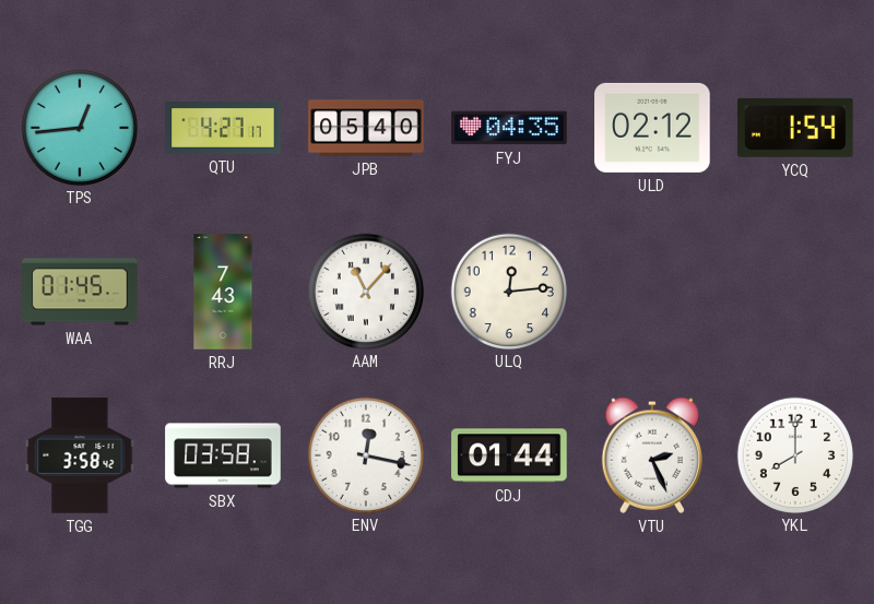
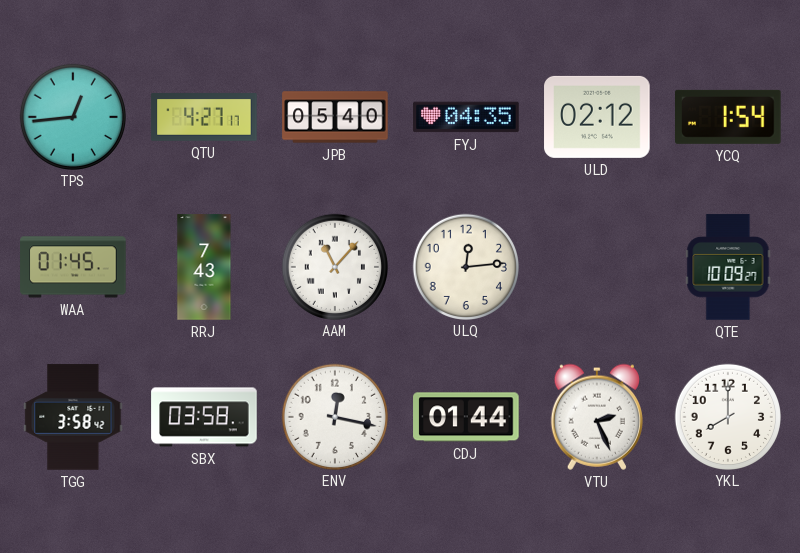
QTE: none -> 10:09
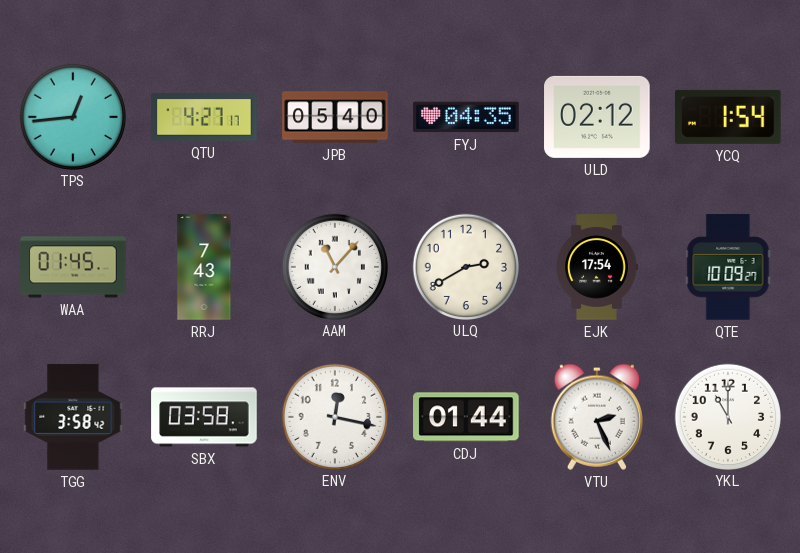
ULQ: 12:14 -> 2:40
EJK: none -> 17:54
YKL: 8:00 -> 11:00
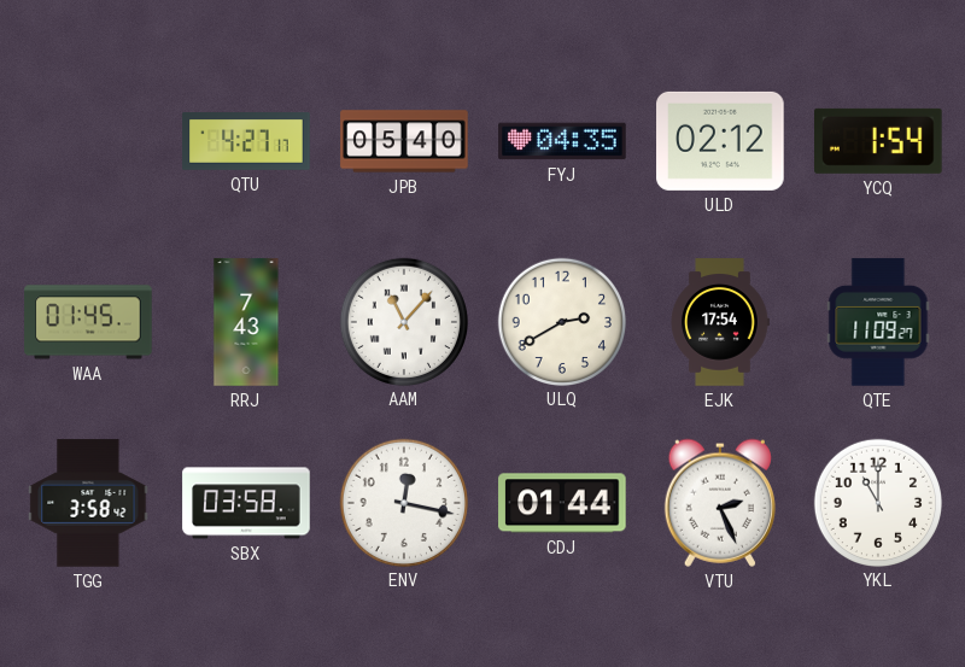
TPS: 12:44 -> none
QTE: 10:09 -> 11:09
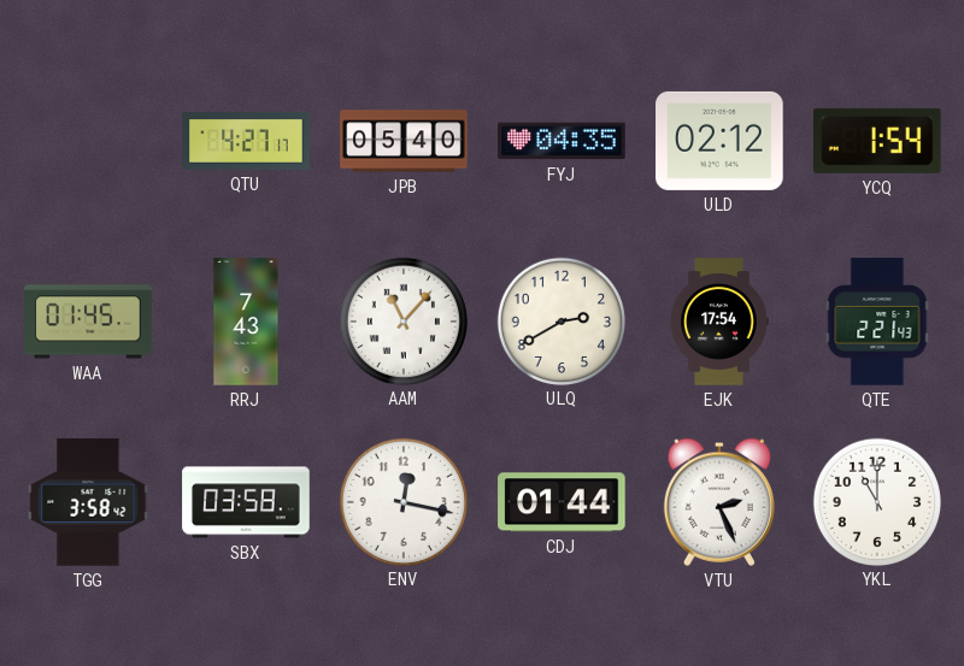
QTE: 11:09 -> 2:21
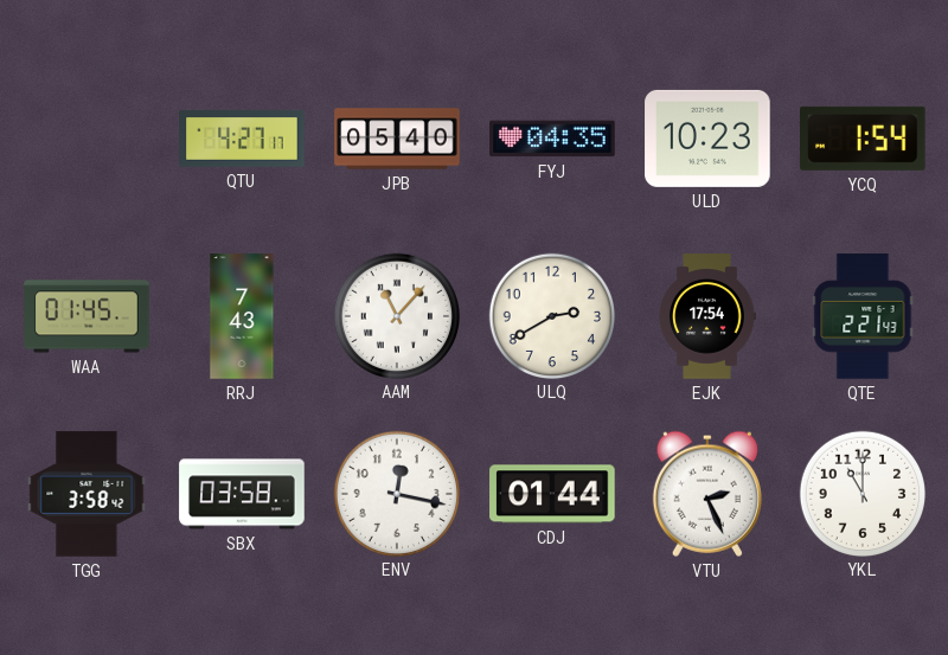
ULD: 02:12 -> 10:23
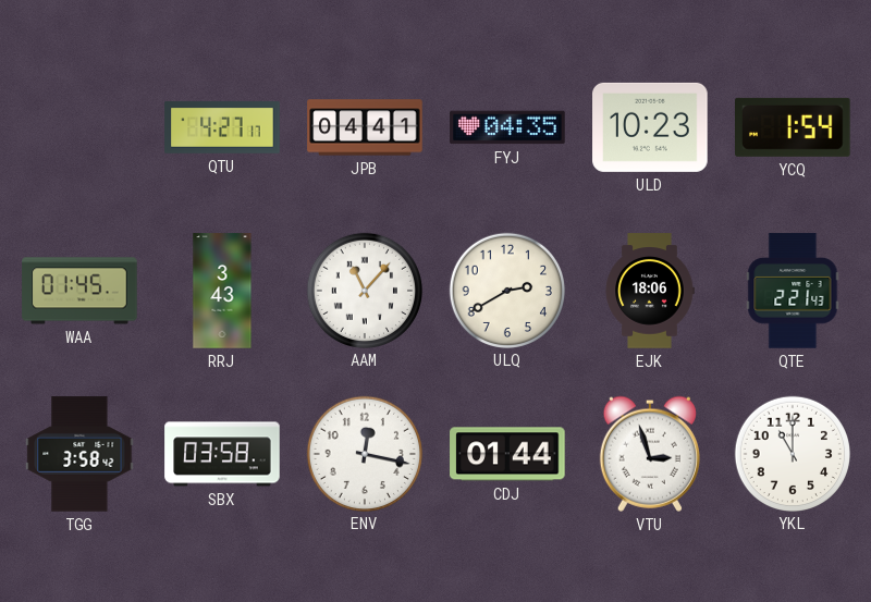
JPB: 05:40 -> 04:41
RRJ: 7:43 -> 3:43
EJK: 17:54 -> 18:06
VTU: 2:26 -> 2:57
